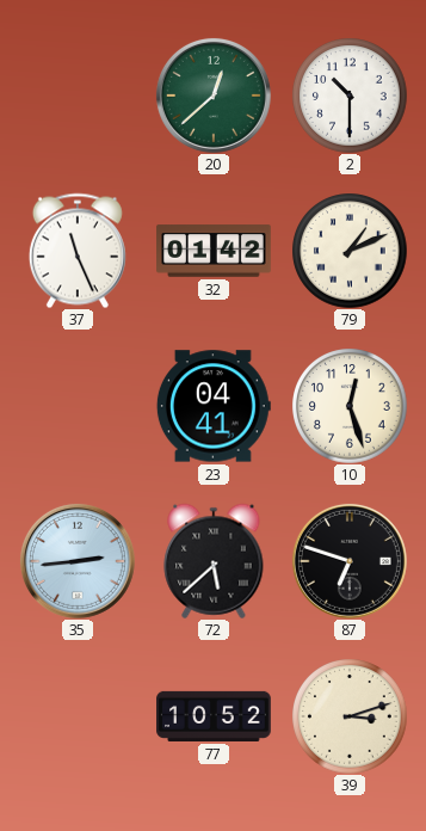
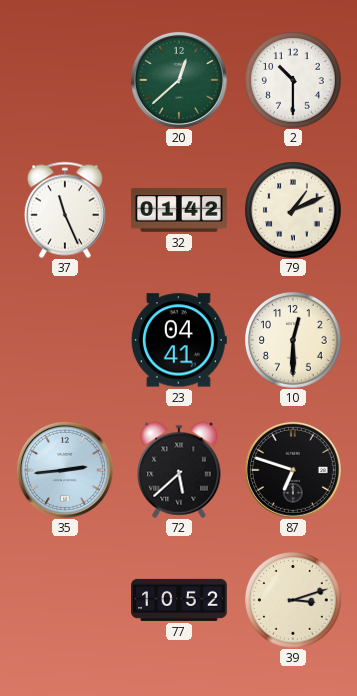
10: 12:27 -> 12:30
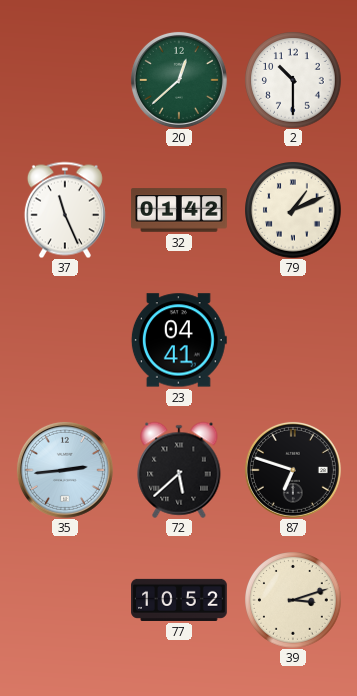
10: 12:30 -> none
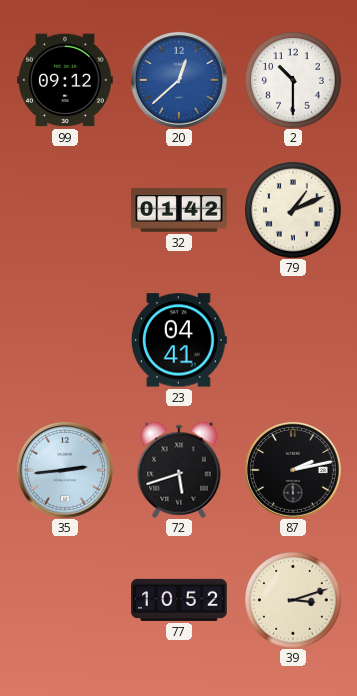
99: none -> 09:12
20 dial: green -> blue
37: 11:26 -> none
72: 5:38 -> 5:42
87: 6:48 -> 2:13
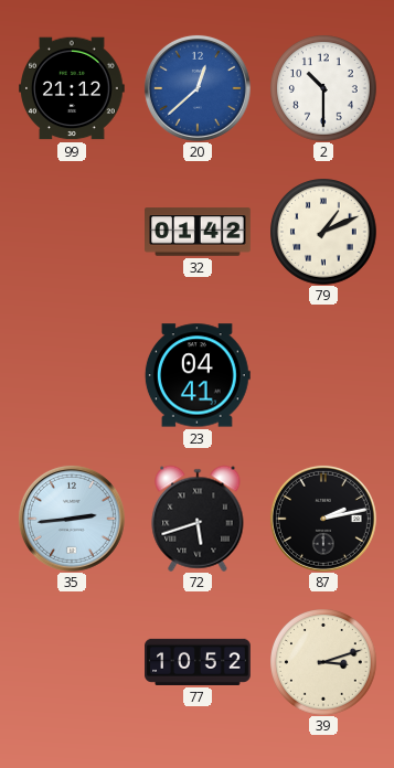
99: 09:12 -> 21:12
